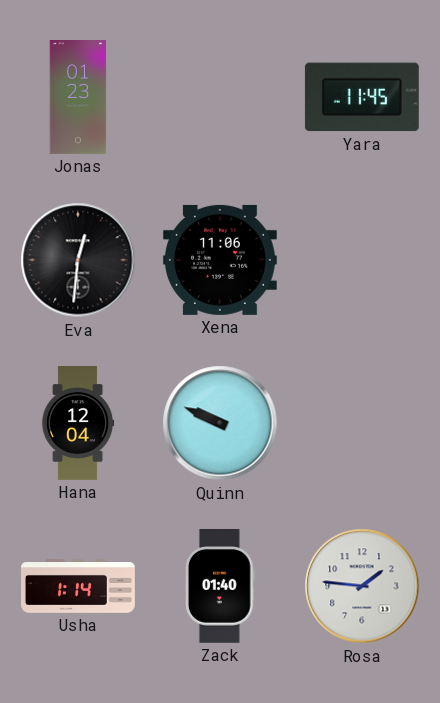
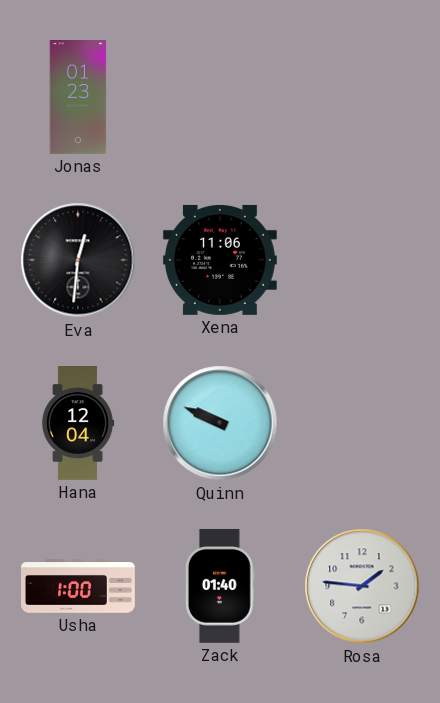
Yara: 11:45 -> none
Usha: 1:14 -> 1:00
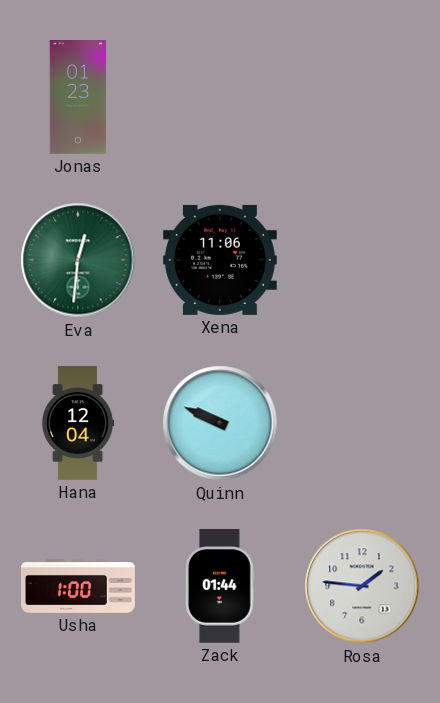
Eva dial: black -> green
Zack: 01:40 -> 01:44
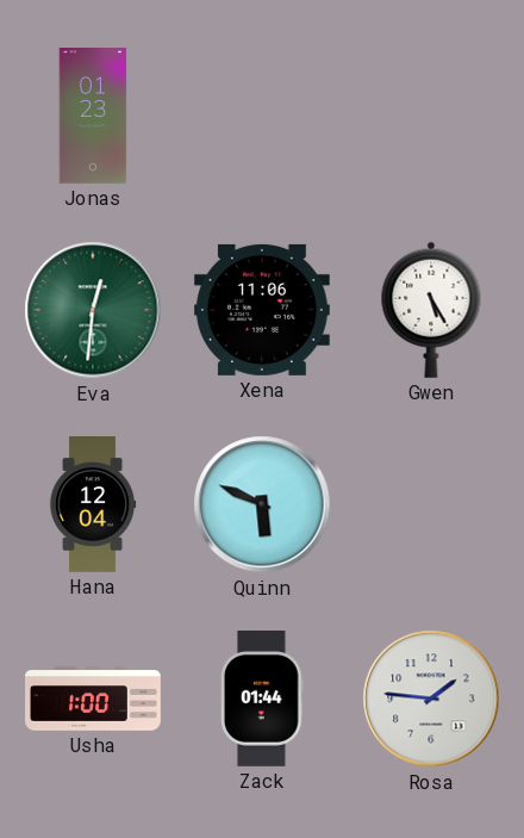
Gwen: none -> 5:25
Quinn: 9:49 -> 5:49
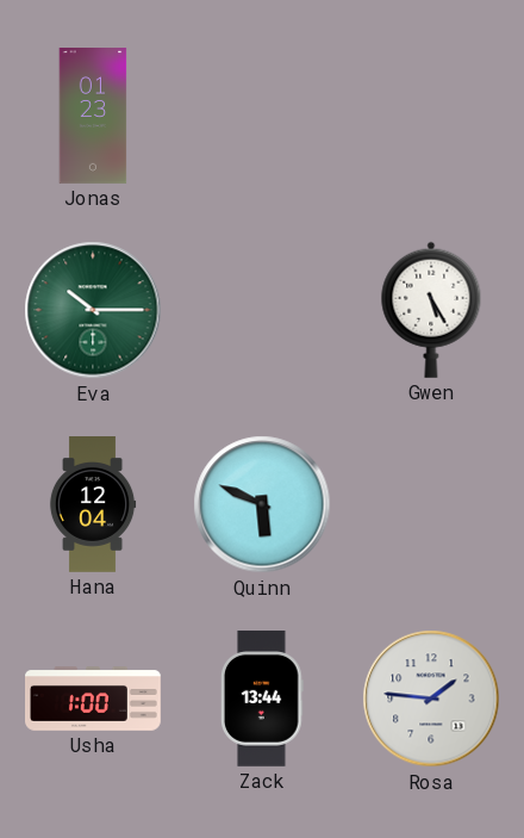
Eva: 12:31 -> 10:15
Xena: 11:06 -> none
Zack: 01:44 -> 13:44
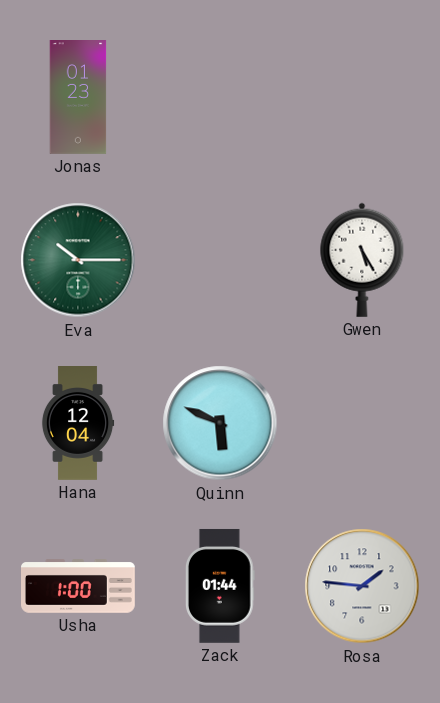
Zack: 13:44 -> 01:44
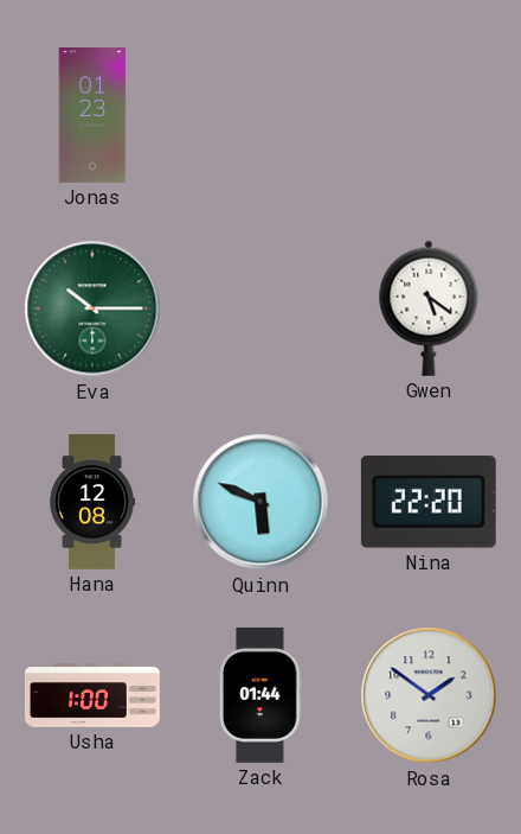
Gwen: 5:25 -> 5:21
Hana: 12:04 -> 12:08
Nina: none -> 22:20
Rosa: 1:46 -> 1:51
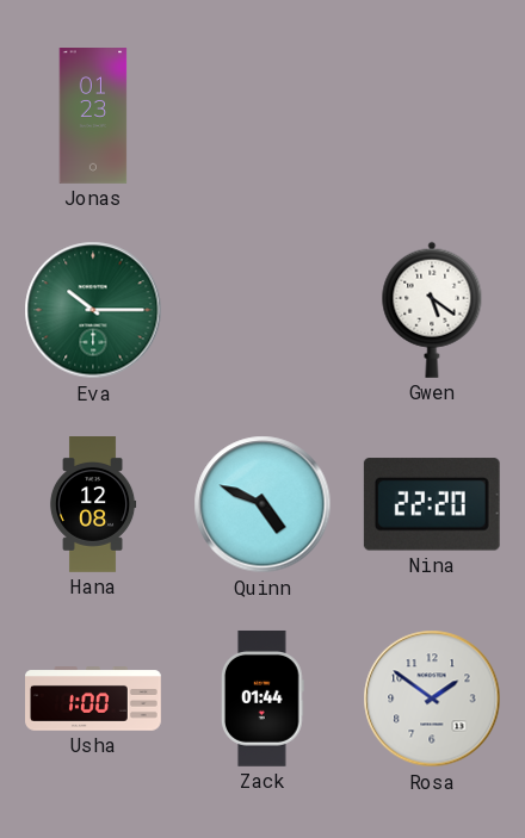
Quinn: 5:49 -> 4:49
